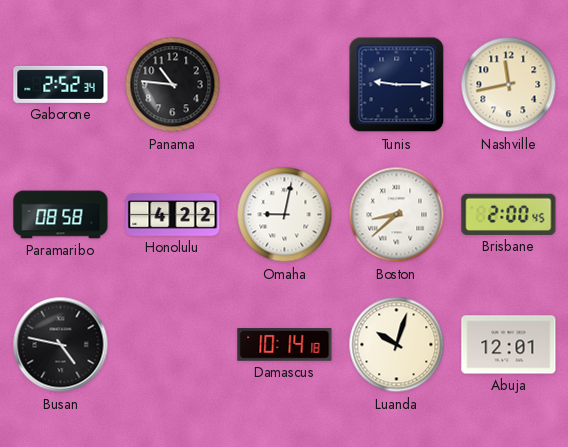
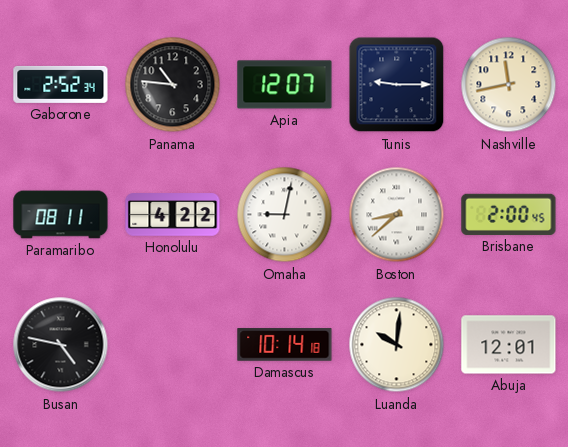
Apia: none -> 12:07
Paramaribo: 08:58 -> 08:11
Luanda: 10:03 -> 10:01
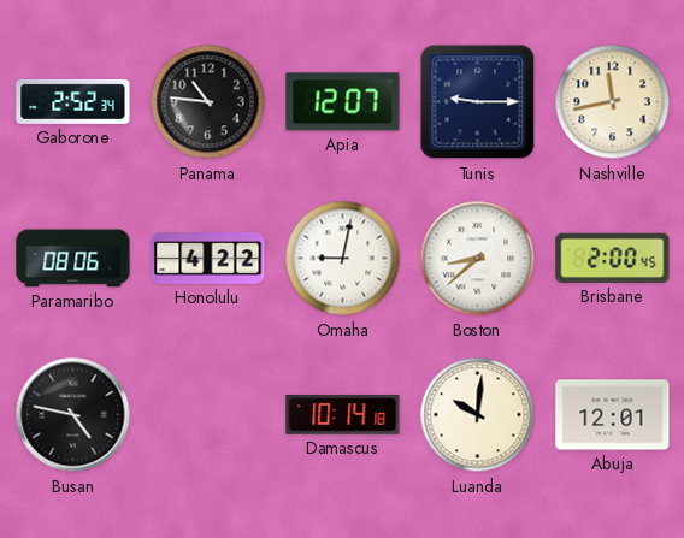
Paramaribo: 08:11 -> 08:06
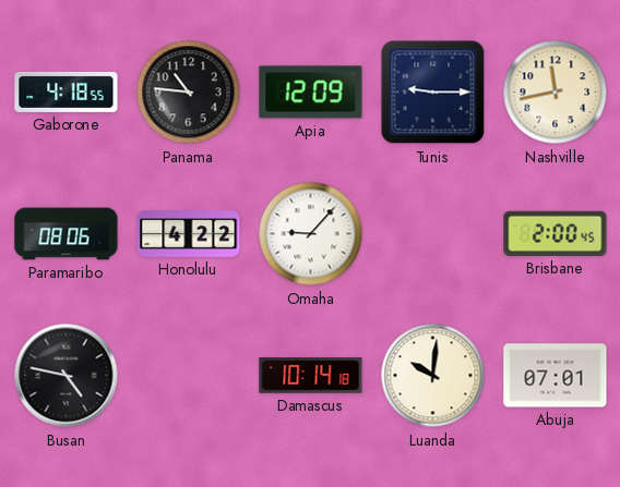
Gaborone: 2:52 -> 4:18
Apia: 12:07 -> 12:09
Omaha: 9:02 -> 9:07
Boston: 8:38 -> none
Abuja: 12:01 -> 07:01
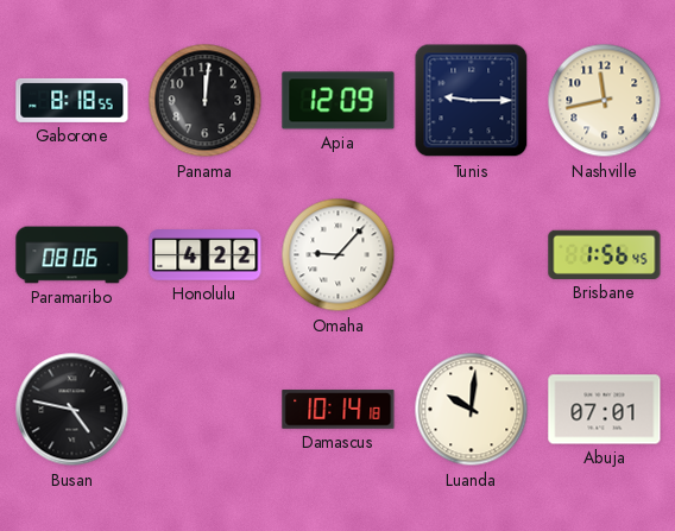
Gaborone: 4:18 -> 8:18
Panama: 10:46 -> 12:01
Brisbane: 2:00 -> 1:56
